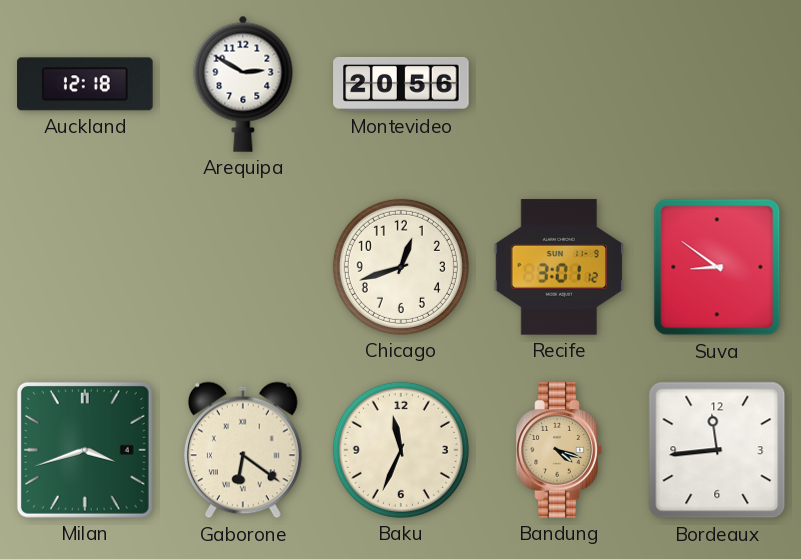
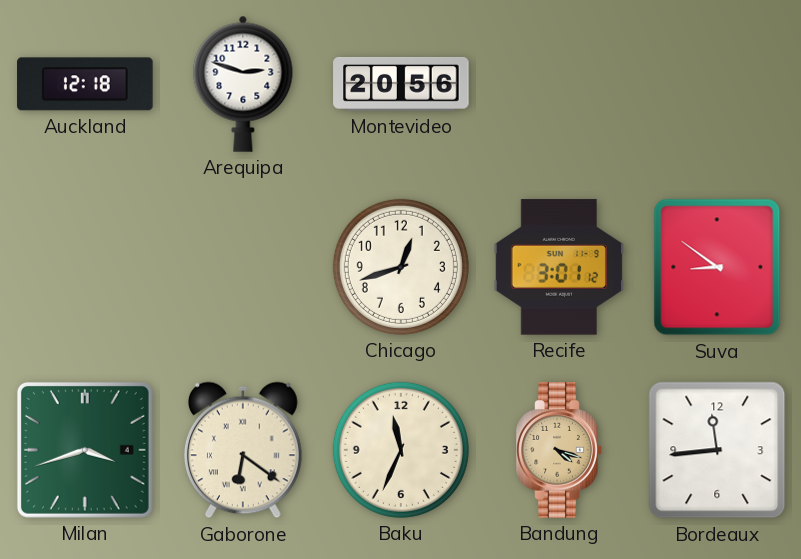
Arequipa: 2:50 -> 2:48
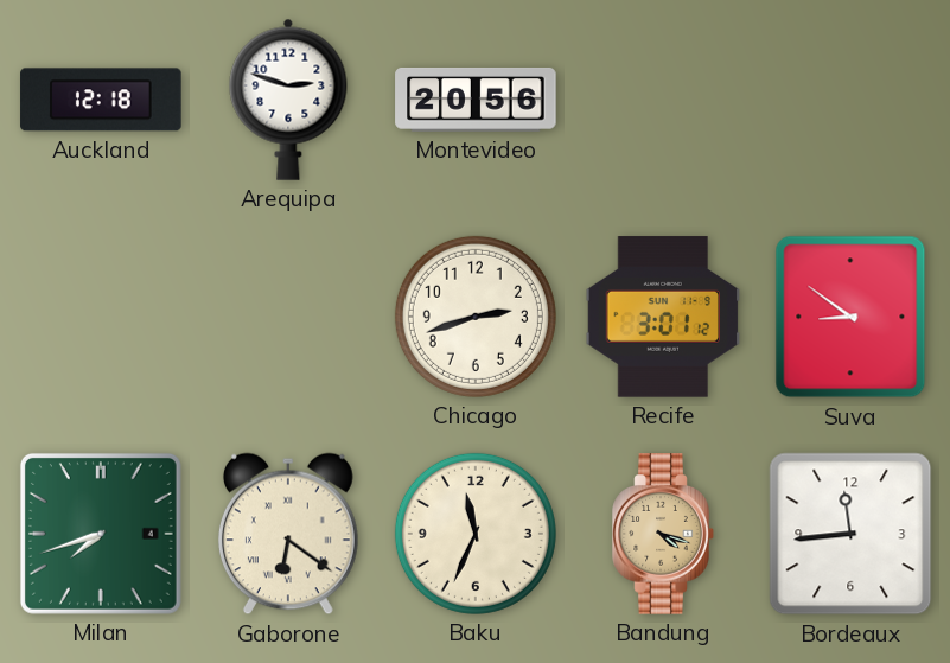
Chicago: 12:42 -> 2:42
Milan: 3:42 -> 7:42
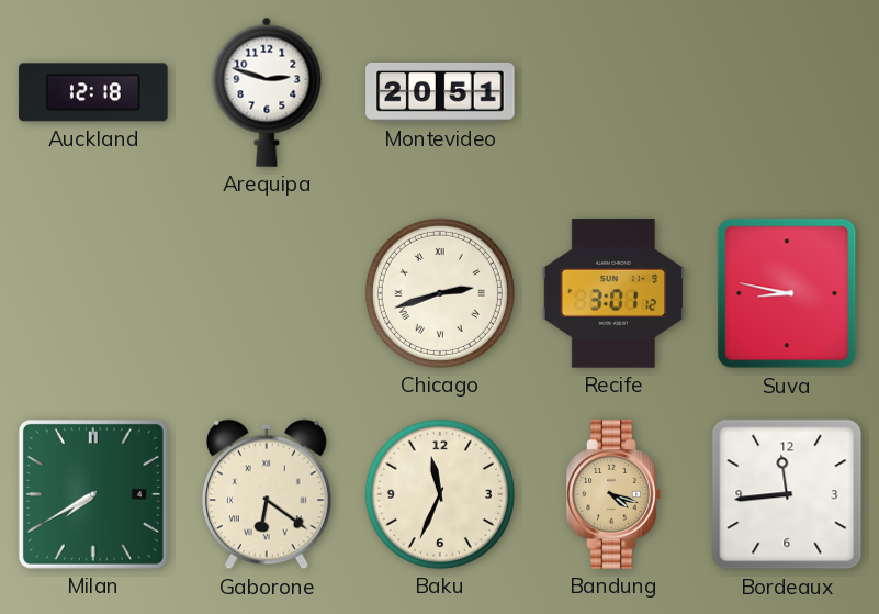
Montevideo: 20:56 -> 20:51
Chicago numerals: Arabic -> Roman
Suva: 8:51 -> 8:47
Milan: 7:42 -> 7:40
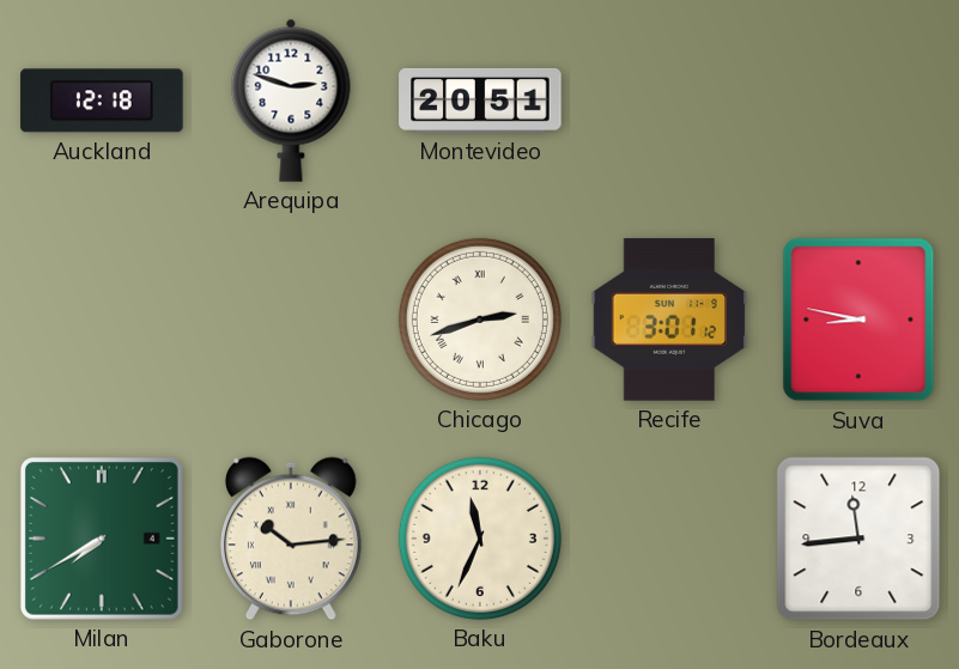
Gaborone: 6:21 -> 10:14
Bandung: 4:18 -> none
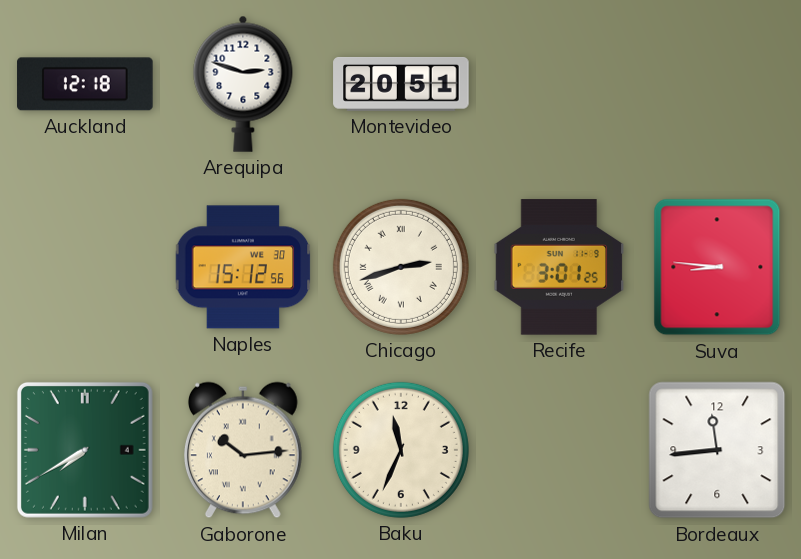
Naples: none -> 15:12
Recife: 3:01:12 -> 3:01:25
Suva: 8:47 -> 8:46
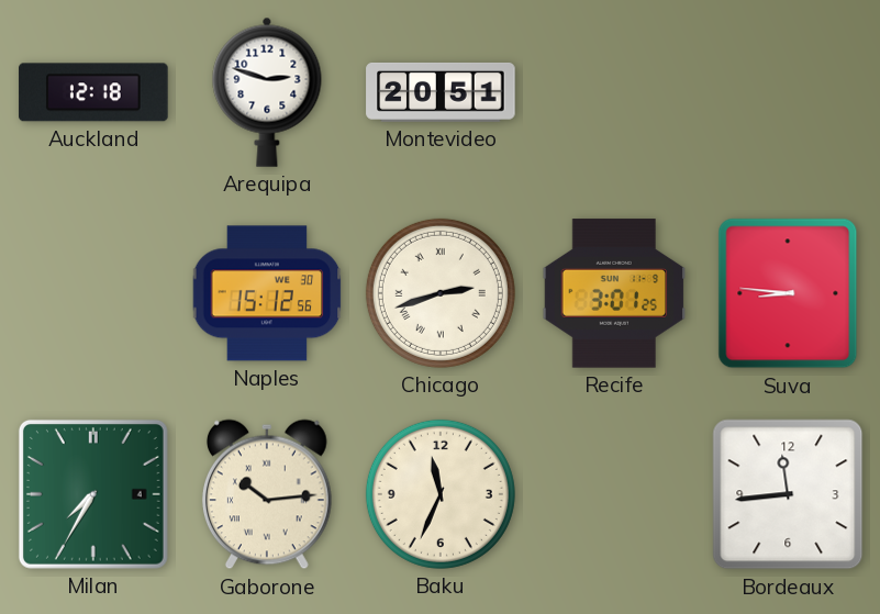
Milan: 7:40 -> 7:35
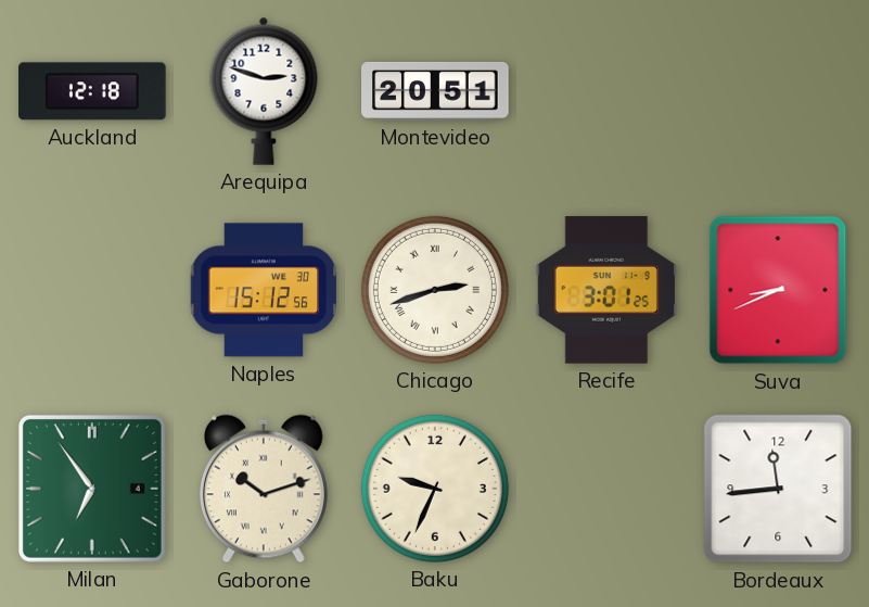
Suva: 8:46 -> 8:41
Milan: 7:35 -> 6:54
Gaborone: 10:14 -> 10:12
Baku: 11:34 -> 9:34
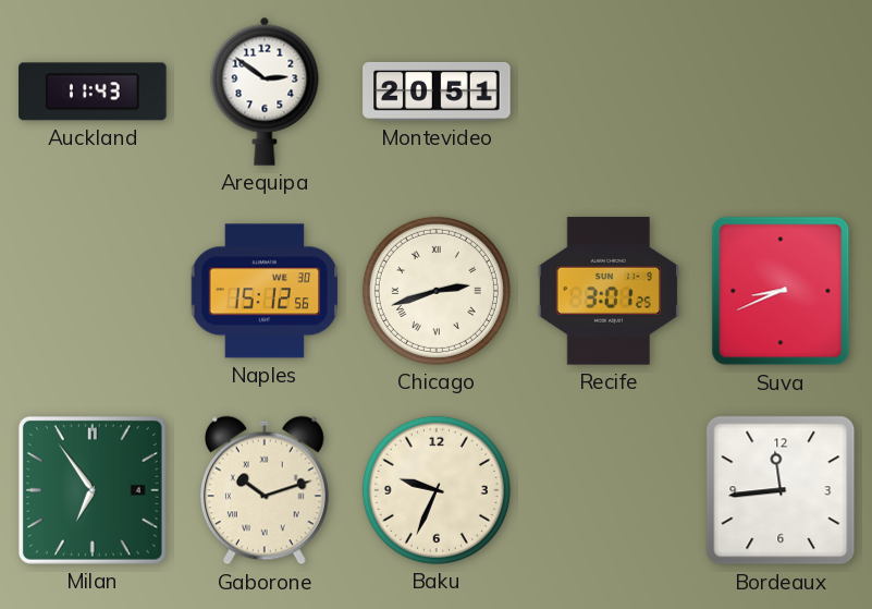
Auckland: 12:18 -> 11:43
Arequipa: 2:48 -> 2:51
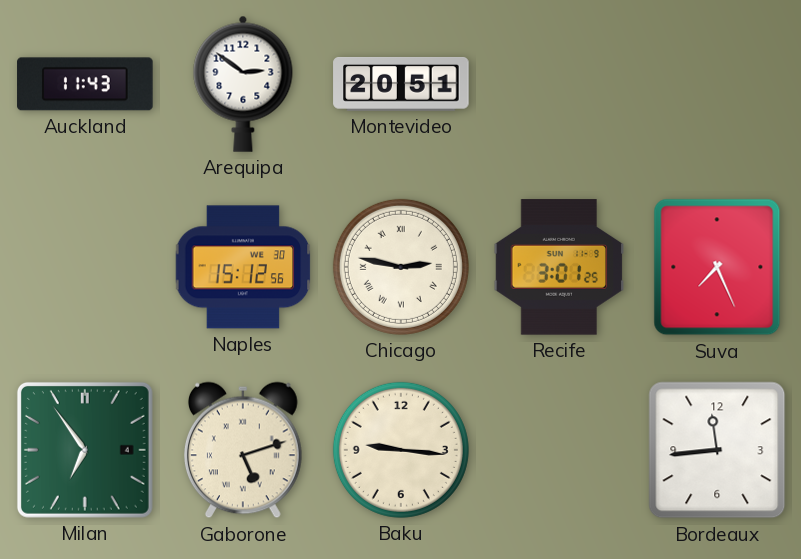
Chicago: 2:42 -> 2:47
Suva: 8:41 -> 7:26
Gaborone: 10:12 -> 5:12
Baku: 9:34 -> 9:16
